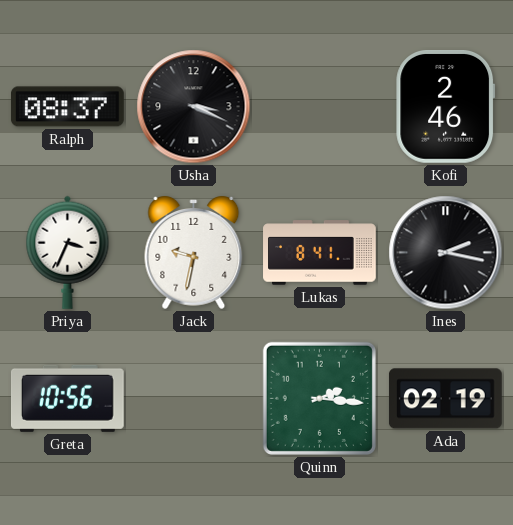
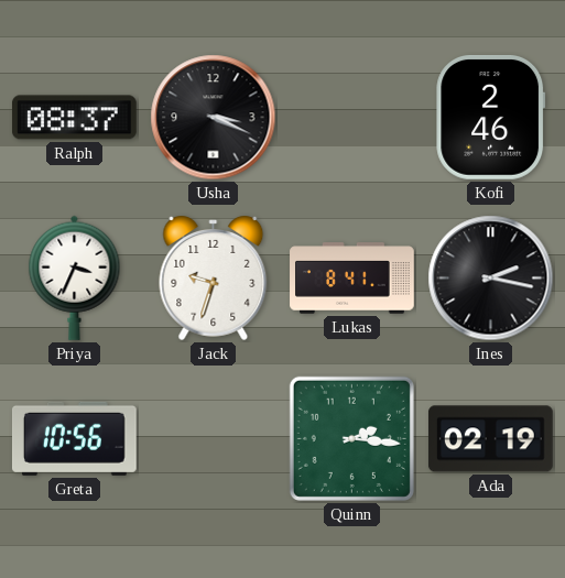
Jack: 9:32 -> 9:33
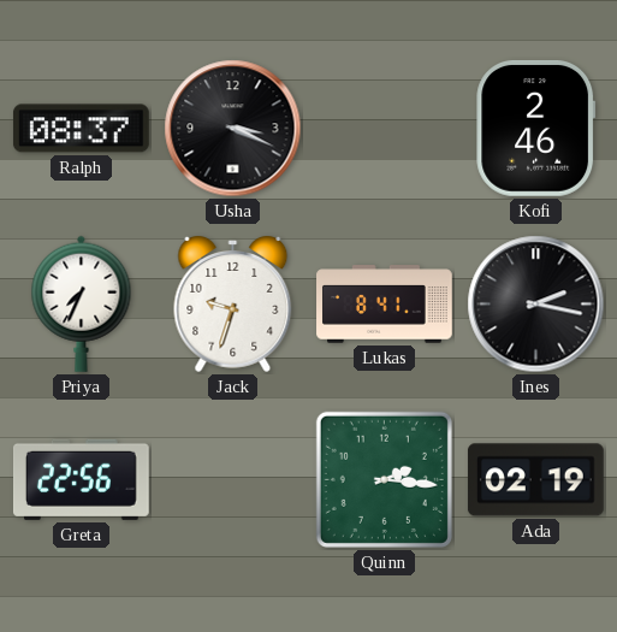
Priya: 3:34 -> 7:34
Greta: 10:56 -> 22:56
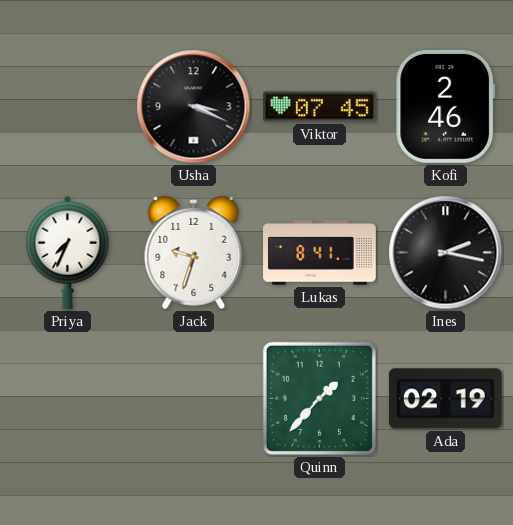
Ralph: 08:37 -> none
Viktor: none -> 07:45
Greta: 22:56 -> none
Quinn: 2:16 -> 1:37
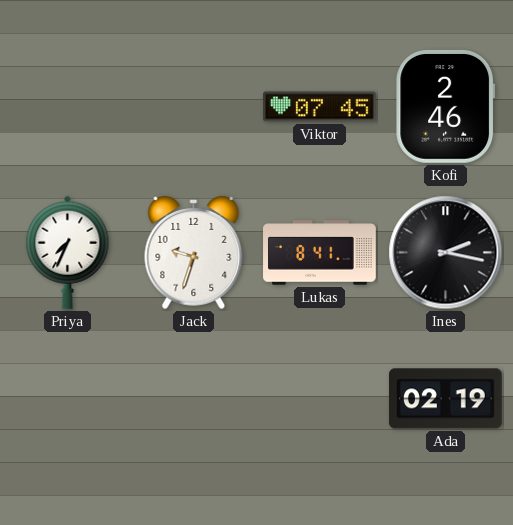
Usha: 3:19 -> none
Quinn: 1:37 -> none
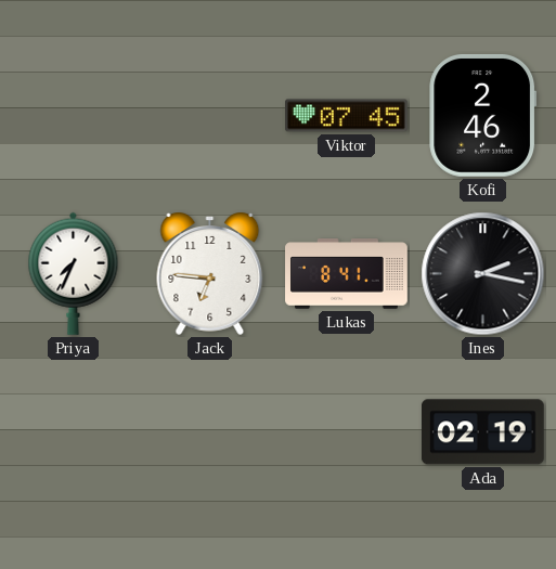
Jack: 9:33 -> 6:46
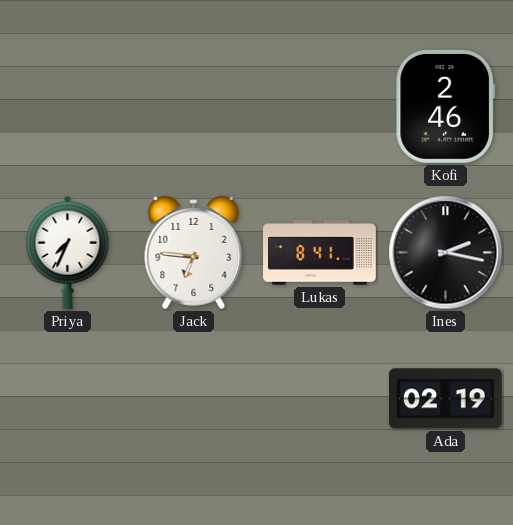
Viktor: 07:45 -> none
